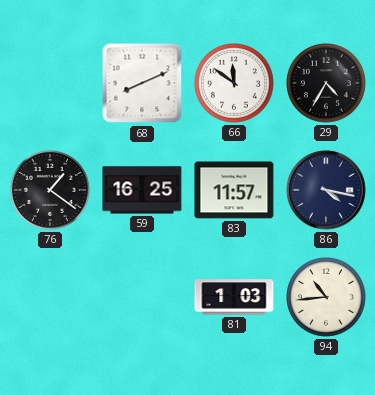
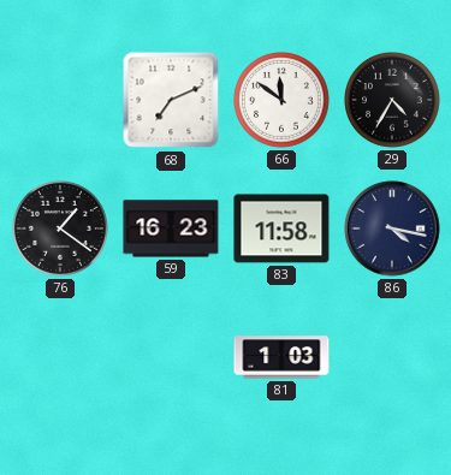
68: 8:11 -> 7:11
59: 16:25 -> 16:23
83: 11:57 -> 11:58
94: 10:44 -> none
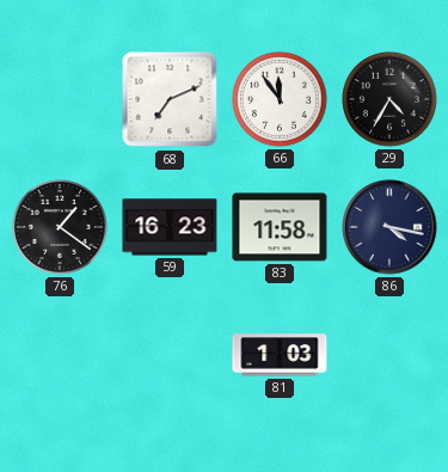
66: 11:51 -> 11:54
